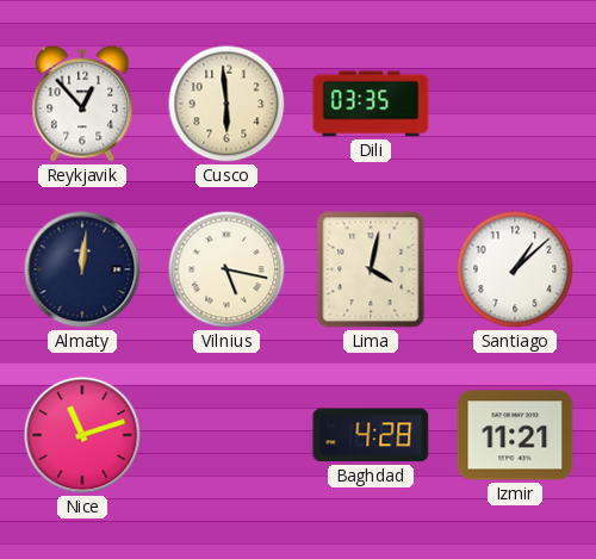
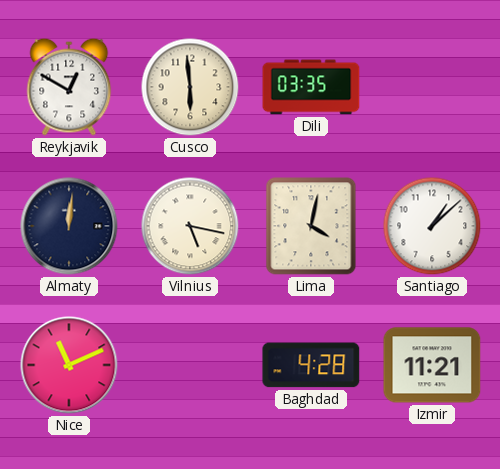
Reykjavik: 12:53 -> 12:50
Nice: 11:12 -> 11:11
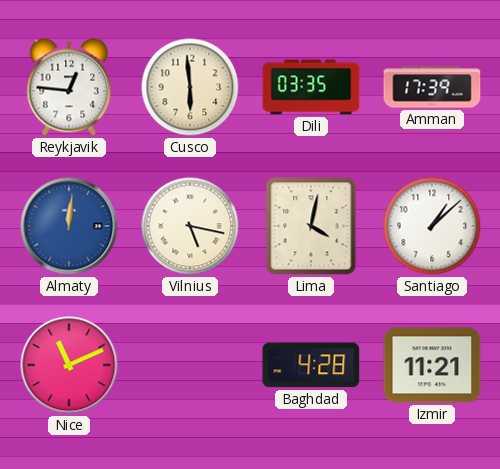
Reykjavik: 12:50 -> 12:46
Amman: none -> 17:39
Almaty dial: navy -> blue
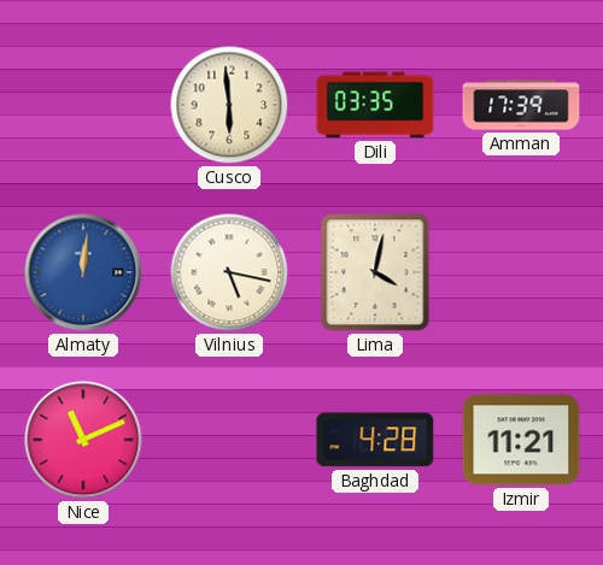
Reykjavik: 12:46 -> none
Santiago: 1:08 -> none
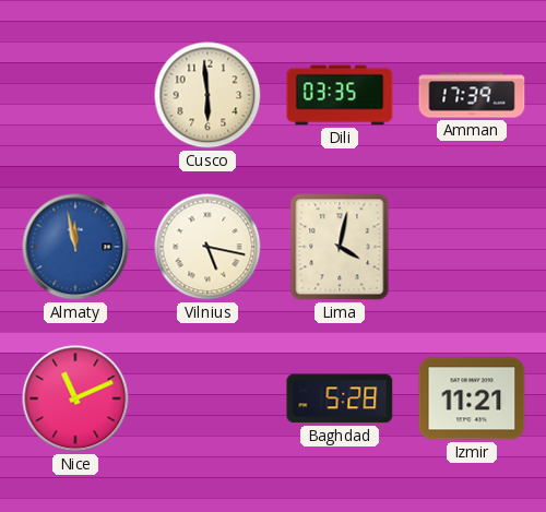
Almaty: 12:01 -> 11:58
Baghdad: 4:28 -> 5:28
